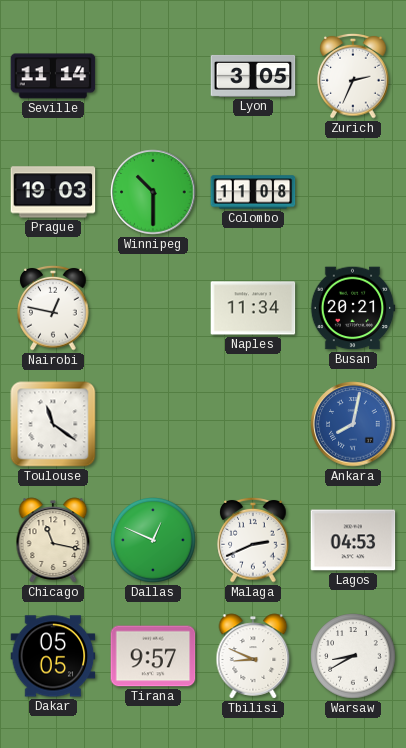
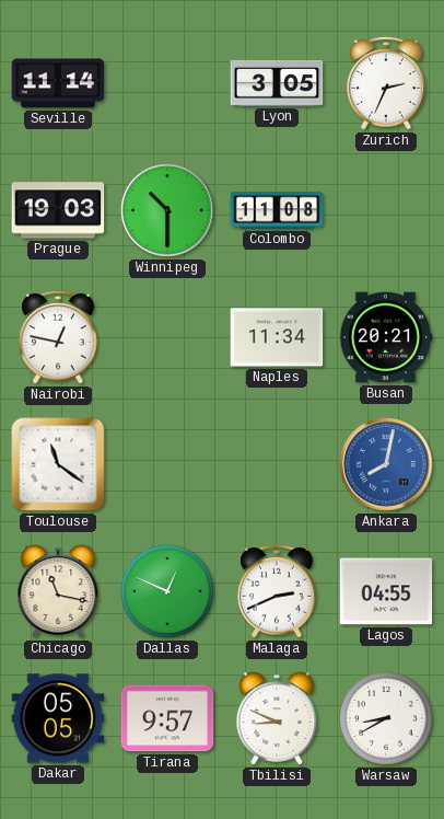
Lagos: 04:53 -> 04:55
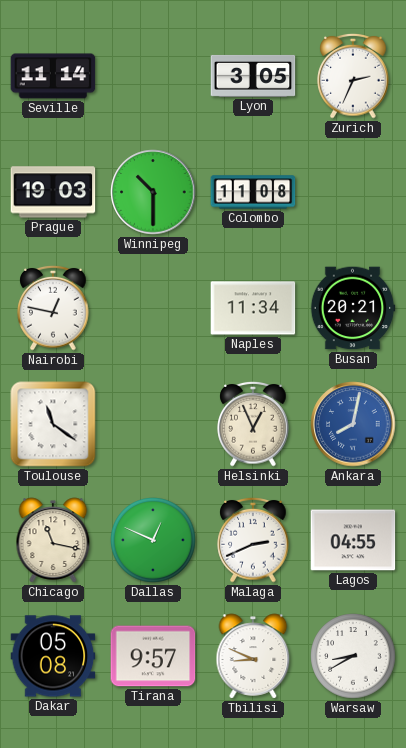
Helsinki: none -> 12:56
Dakar: 05:05 -> 05:08
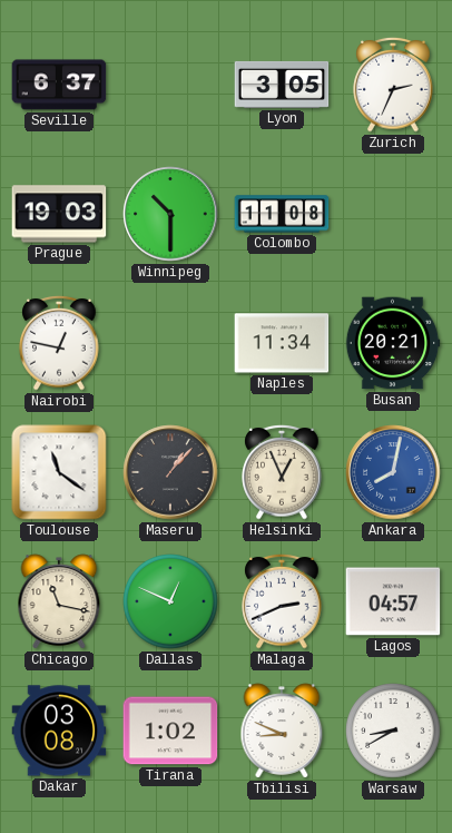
Seville: 11:14 -> 6:37
Maseru: none -> 1:07
Lagos: 04:55 -> 04:57
Dakar: 05:08 -> 03:08
Tirana: 9:57 -> 1:02
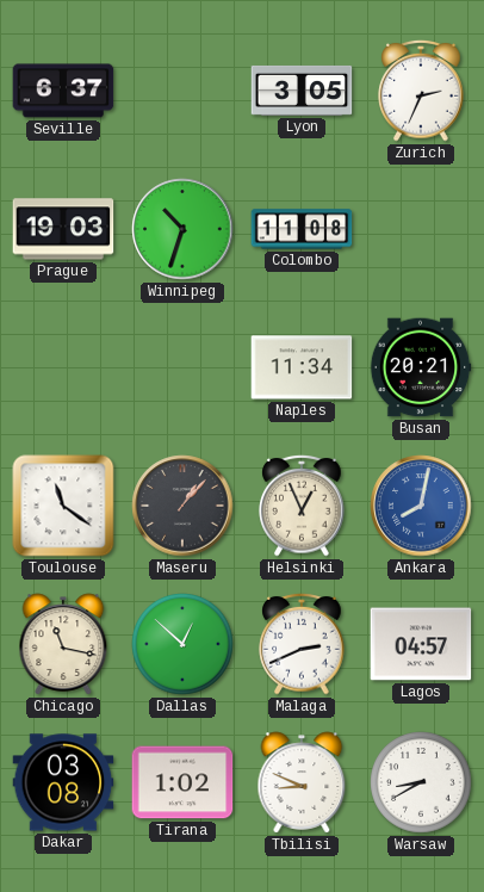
Winnipeg: 10:30 -> 10:33
Nairobi: 12:47 -> none
Dallas: 12:49 -> 12:52
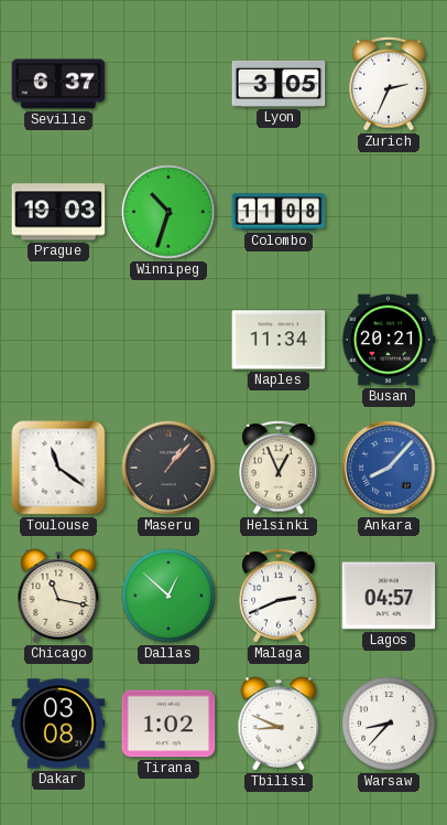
Ankara: 8:02 -> 8:07
Warsaw: 8:40 -> 8:37
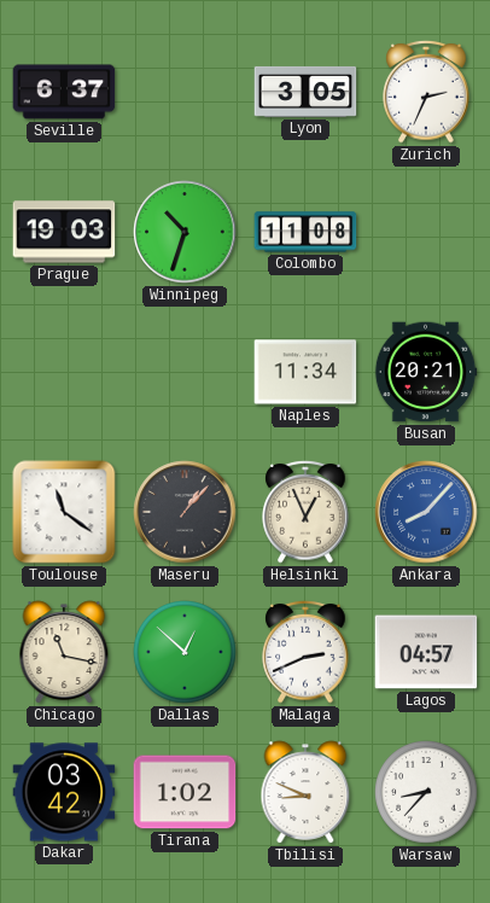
Dakar: 03:08 -> 03:42
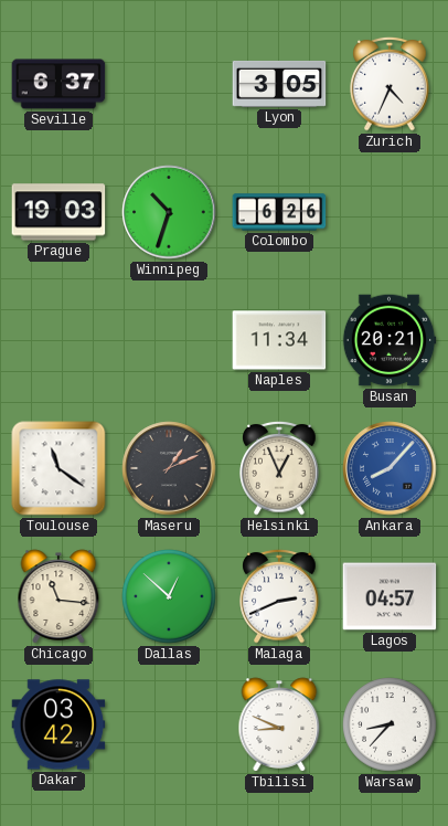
Zurich: 2:34 -> 4:34
Colombo: 11:08 -> 6:26
Maseru: 1:07 -> 1:11
Chicago: 11:17 -> 11:16
Tirana: 1:02 -> none
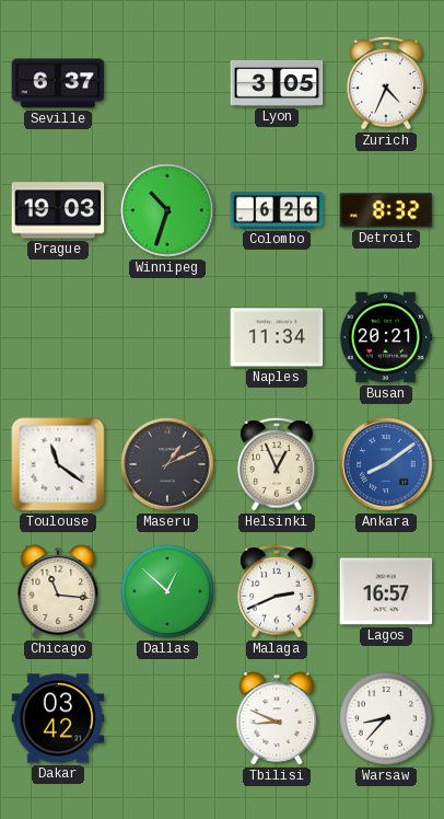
Detroit: none -> 8:32
Ankara: 8:07 -> 8:09
Lagos: 04:57 -> 16:57
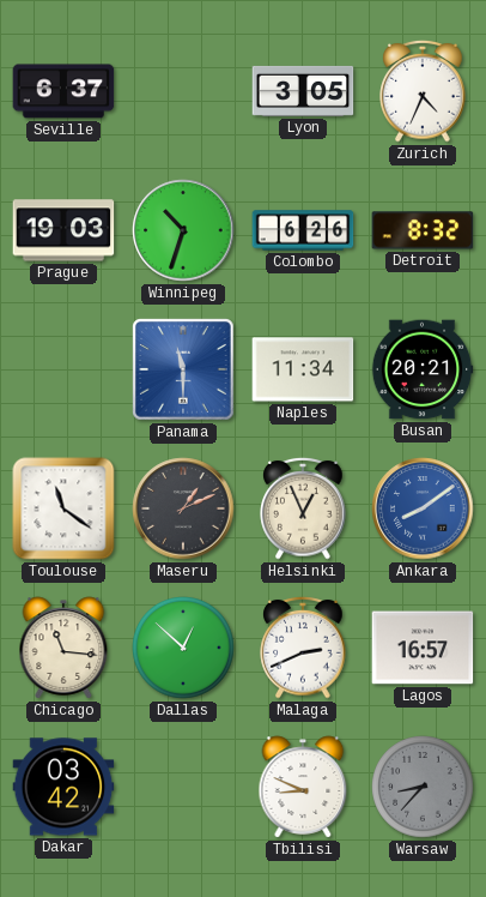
Panama: none -> 11:30
Warsaw dial: white -> grey
